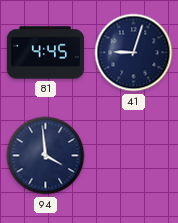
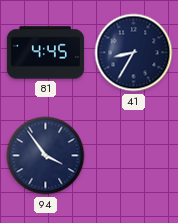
41: 9:03 -> 8:35
94: 3:59 -> 3:54
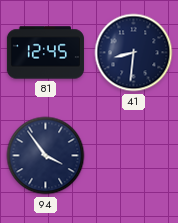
81: 4:45 -> 12:45
41: 8:35 -> 8:31
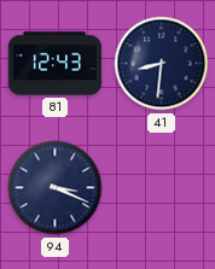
81: 12:45 -> 12:43
94: 3:54 -> 3:19
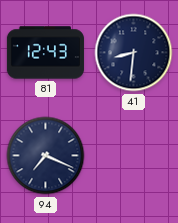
94: 3:19 -> 7:19
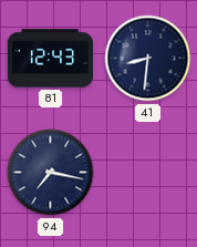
94: 7:19 -> 7:17
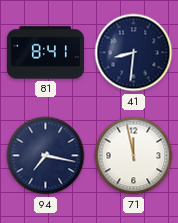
81: 12:43 -> 8:41
71: none -> 11:58
